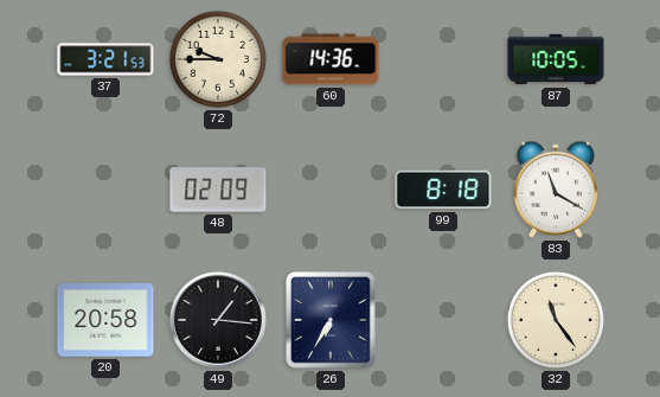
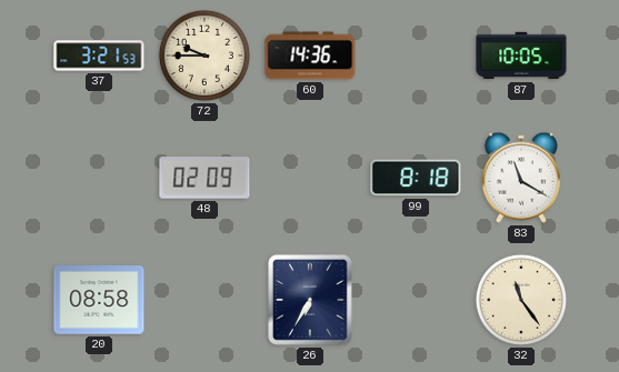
20: 20:58 -> 08:58
49: 1:16 -> none
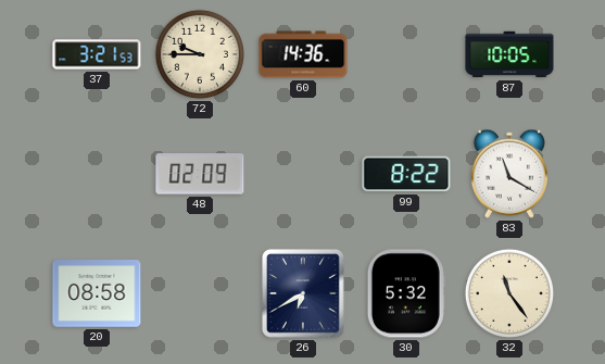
99: 8:18 -> 8:22
26: 6:35 -> 6:40
30: none -> 5:32
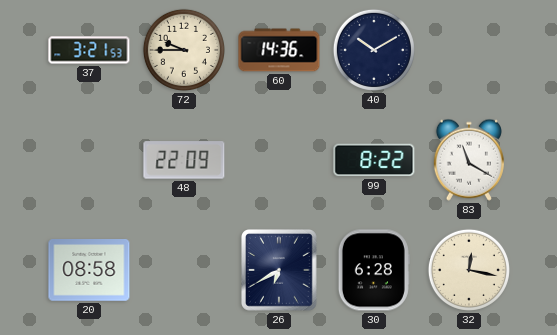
40: none -> 10:10
87: 10:05 -> none
48: 02:09 -> 22:09
30: 5:32 -> 6:28
32: 11:24 -> 12:17
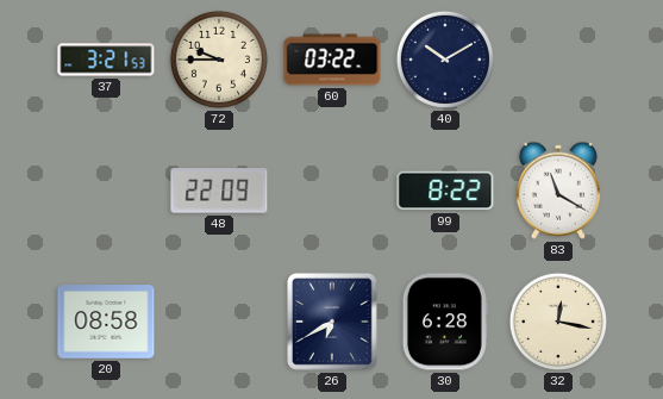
60: 14:36 -> 03:22
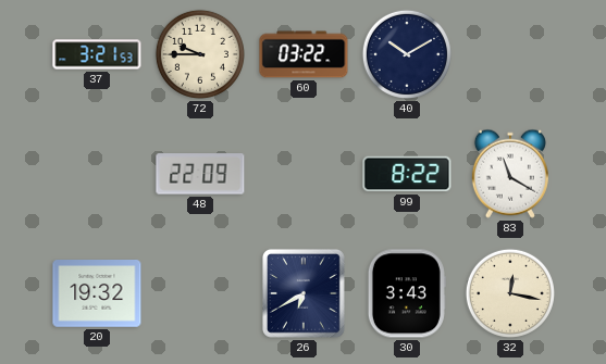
20: 08:58 -> 19:32
30: 6:28 -> 3:43
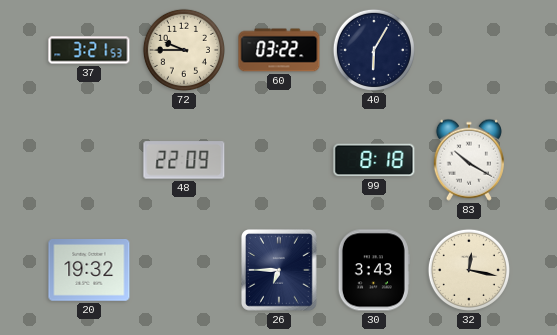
40: 10:10 -> 6:05
99: 8:22 -> 8:18
83: 11:20 -> 10:20
26: 6:40 -> 6:45
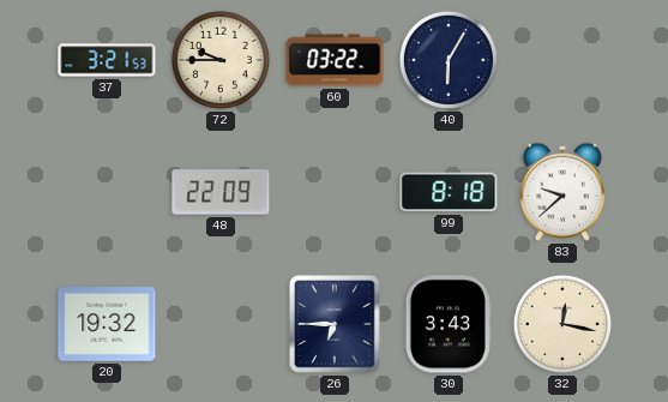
83: 10:20 -> 9:38
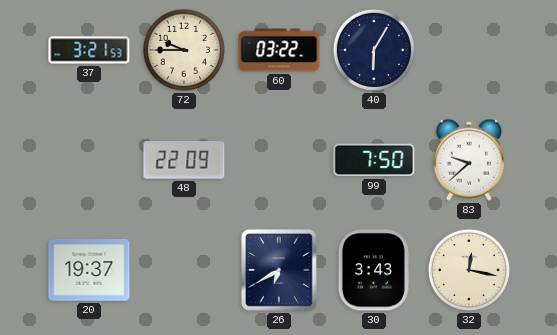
99: 8:18 -> 7:50
20: 19:32 -> 19:37
26: 6:45 -> 6:40
